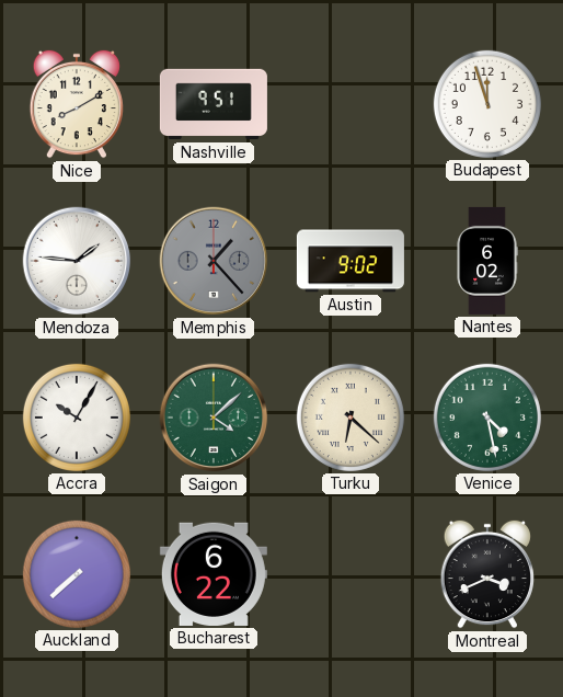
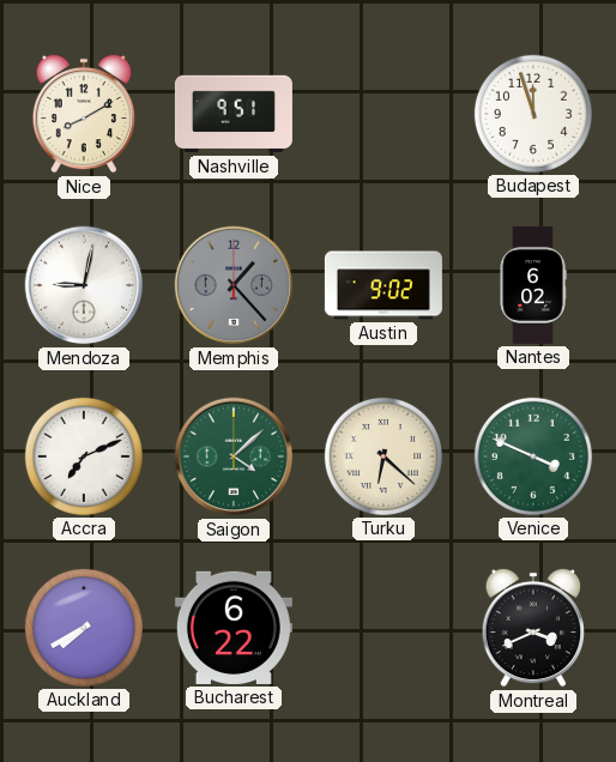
Mendoza: 1:46 -> 9:02
Accra: 10:05 -> 7:11
Venice: 4:28 -> 3:49
Auckland: 7:38 -> 7:40
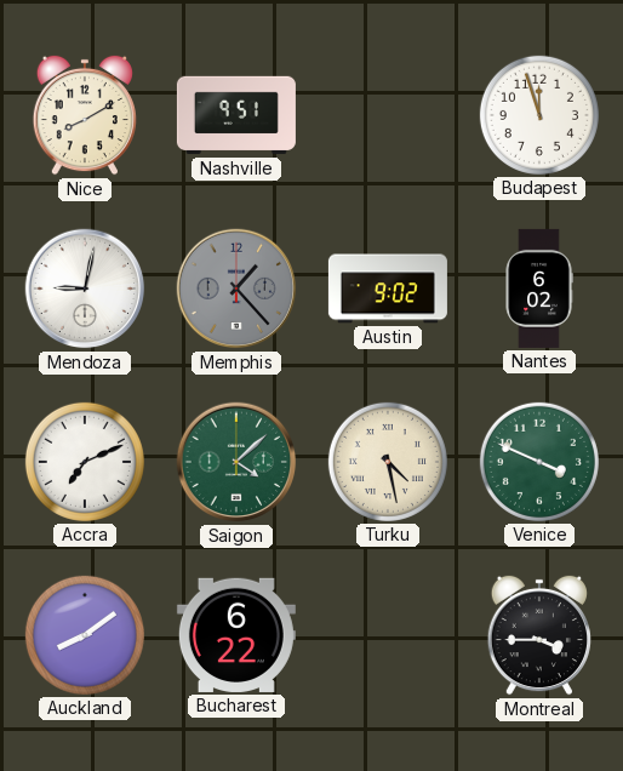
Turku: 6:22 -> 4:28
Auckland: 7:40 -> 8:09
Montreal: 3:41 -> 3:45
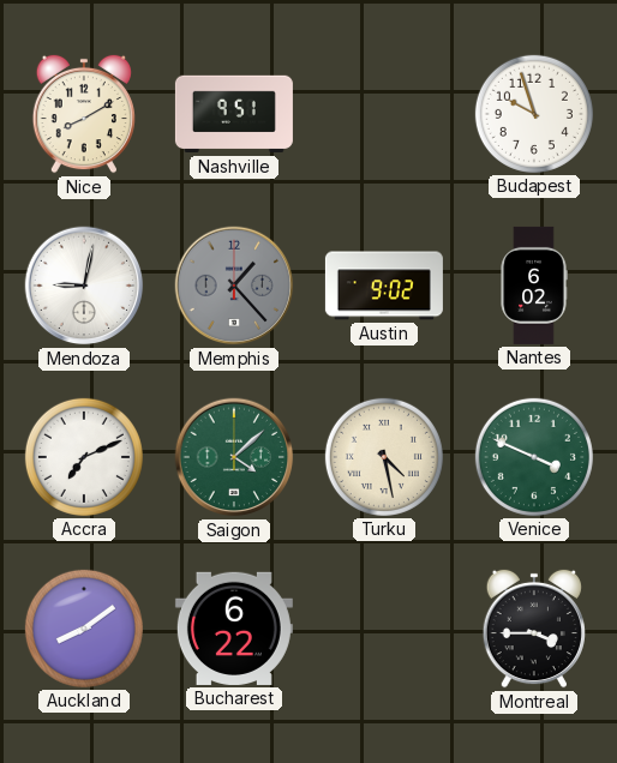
Budapest: 11:57 -> 9:57
